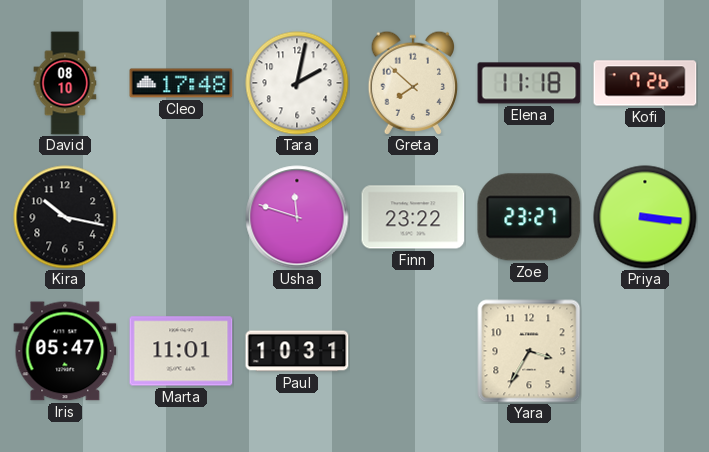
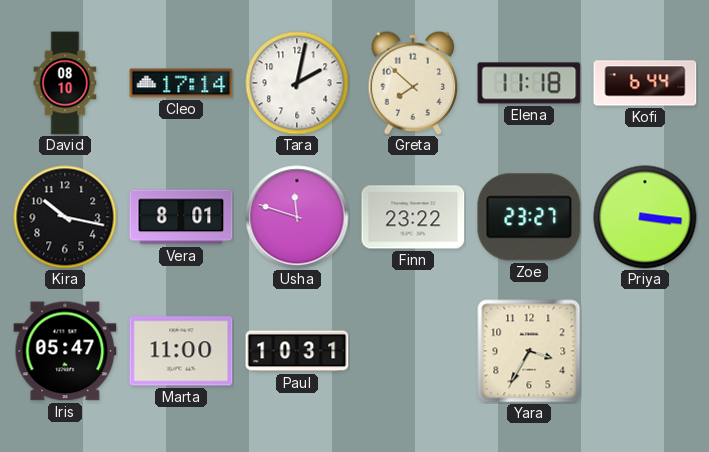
Cleo: 17:48 -> 17:14
Kofi: 7:26 -> 6:44
Vera: none -> 8:01
Marta: 11:01 -> 11:00
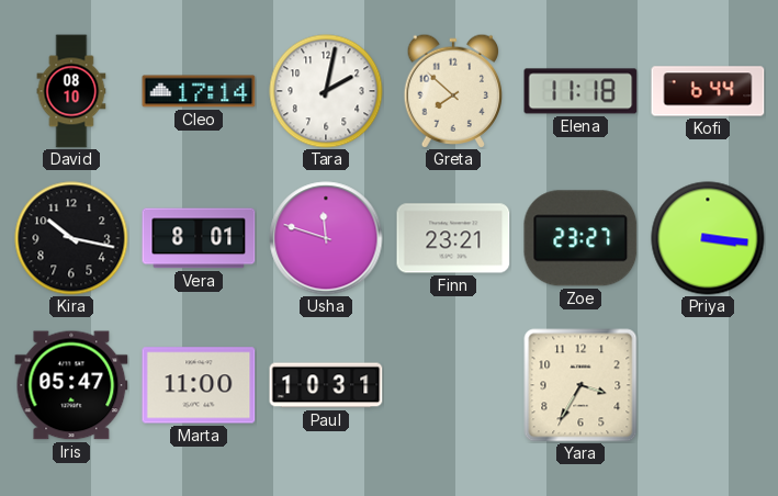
Finn: 23:22 -> 23:21
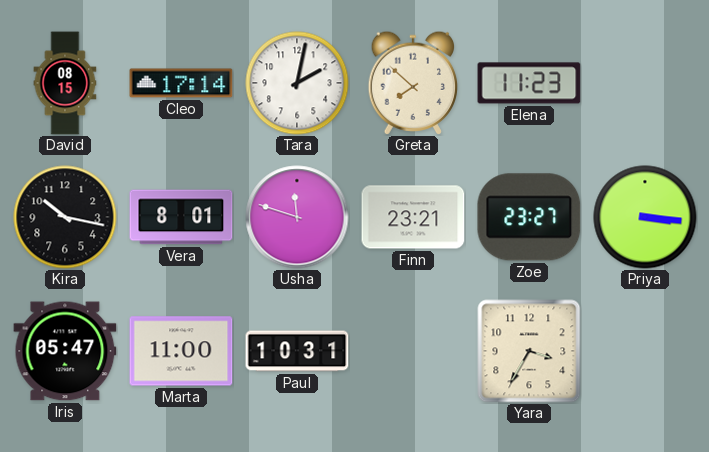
David: 08:10 -> 08:15
Elena: 11:18 -> 11:23
Kofi: 6:44 -> none
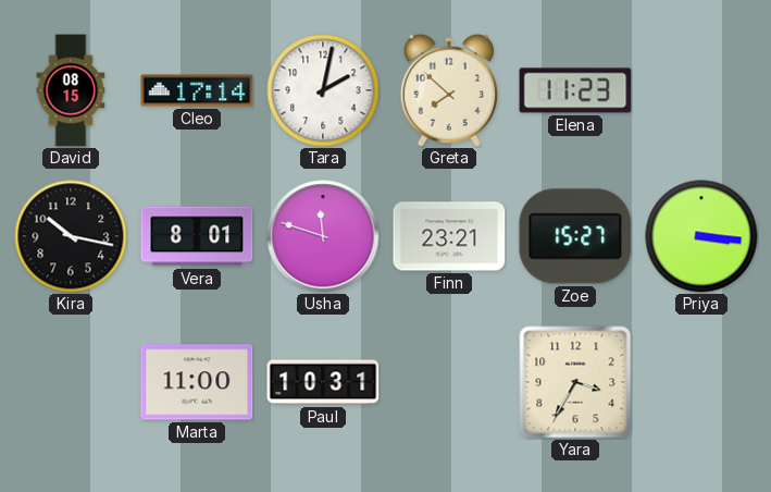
Zoe: 23:27 -> 15:27
Iris: 05:47 -> none
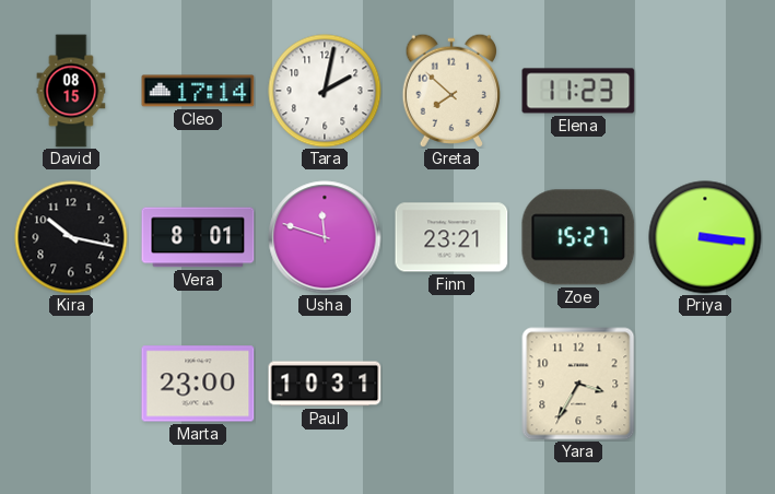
Marta: 11:00 -> 23:00
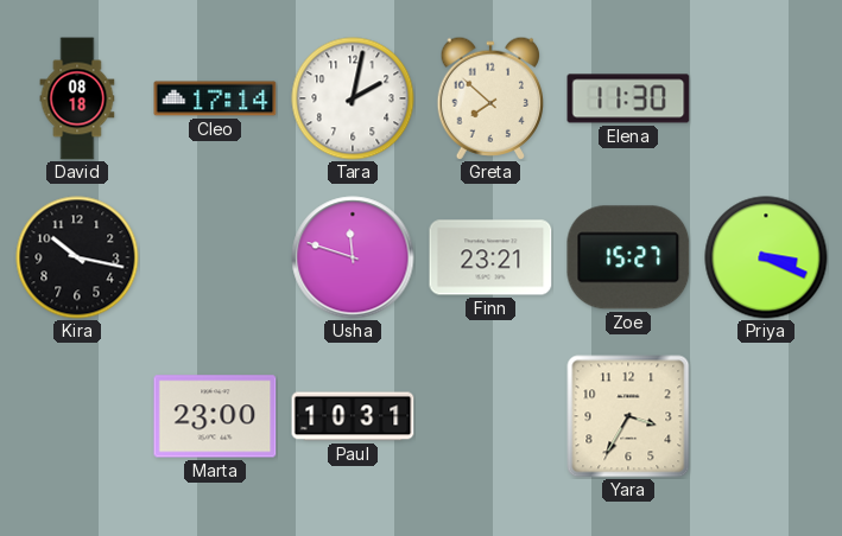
David: 08:15 -> 08:18
Elena: 11:23 -> 11:30
Vera: 8:01 -> none
Priya: 3:16 -> 3:19
